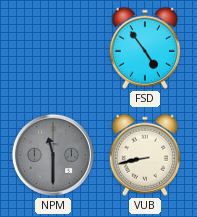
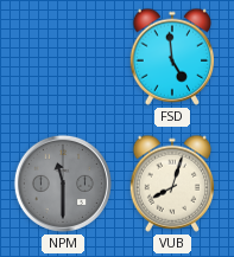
FSD: 4:54 -> 4:59
VUB: 8:43 -> 8:03
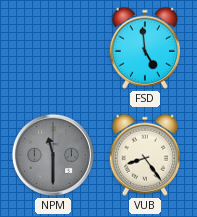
VUB: 8:03 -> 8:24
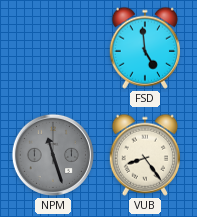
NPM: 11:30 -> 11:27
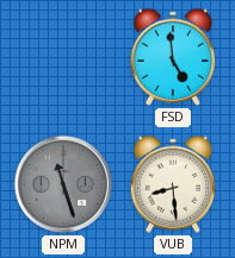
VUB: 8:24 -> 8:29
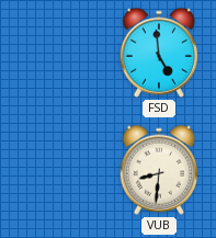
NPM: 11:27 -> none
VUB: 8:29 -> 8:31
